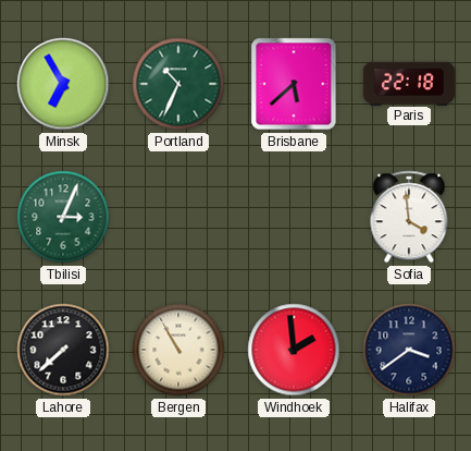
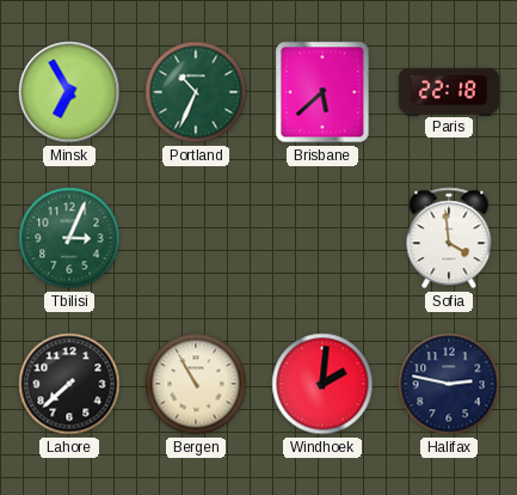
Windhoek: 1:59 -> 2:01
Halifax: 3:39 -> 2:47
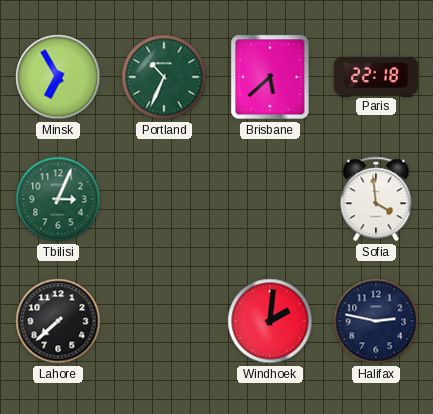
Bergen: 10:55 -> none
